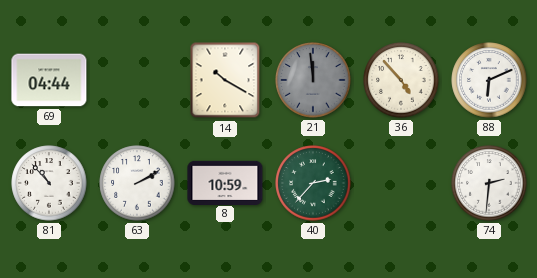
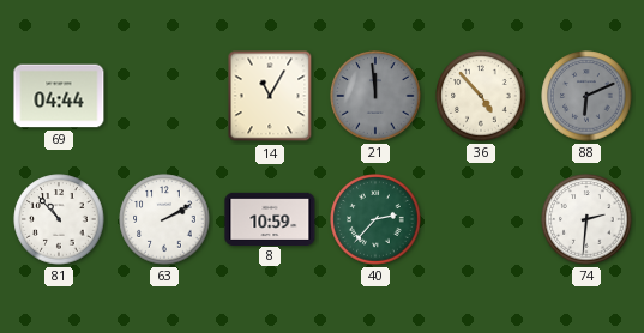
14: 10:20 -> 11:05
88 dial: white -> grey
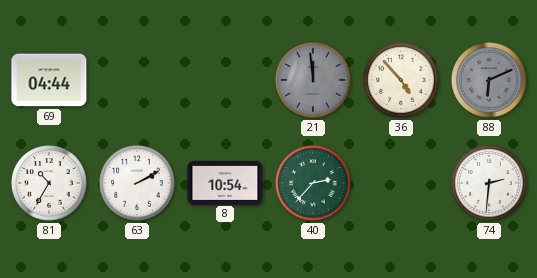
14: 11:05 -> none
81: 10:53 -> 10:35
8: 10:59 -> 10:54
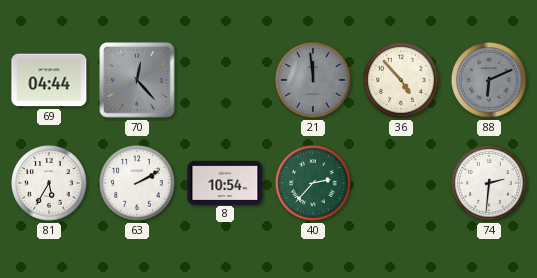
70: none -> 12:23
81: 10:35 -> 5:35
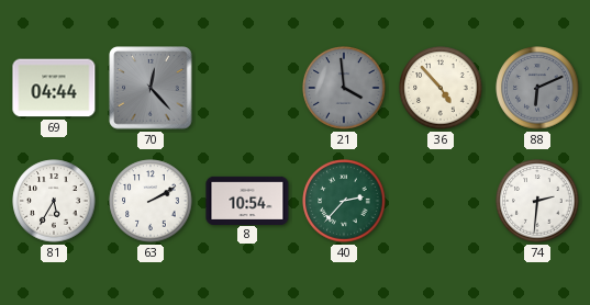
21: 11:59 -> 3:59
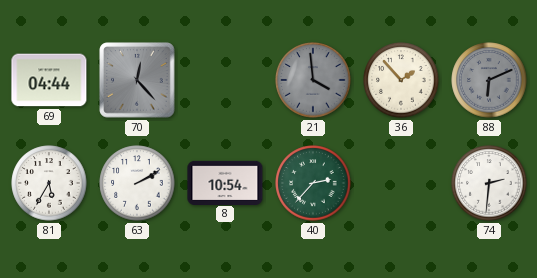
36: 4:53 -> 1:53
